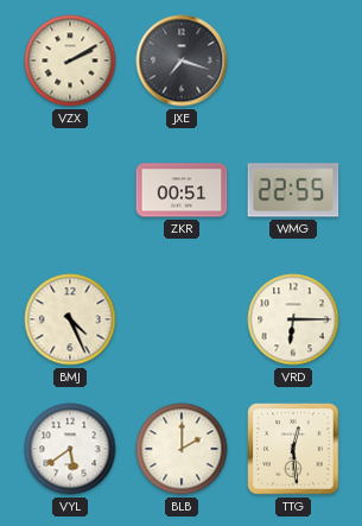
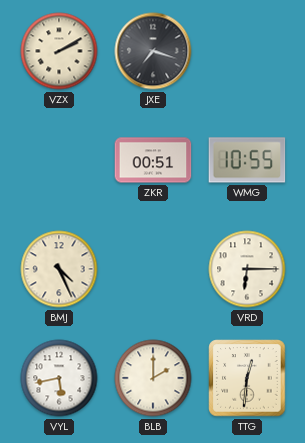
WMG: 22:55 -> 10:55
VYL: 5:39 -> 5:43
TTG: 12:29 -> 12:31
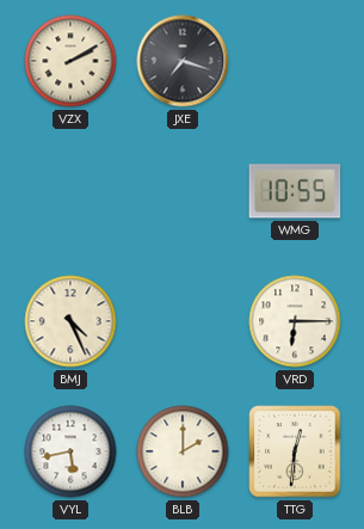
ZKR: 00:51 -> none
